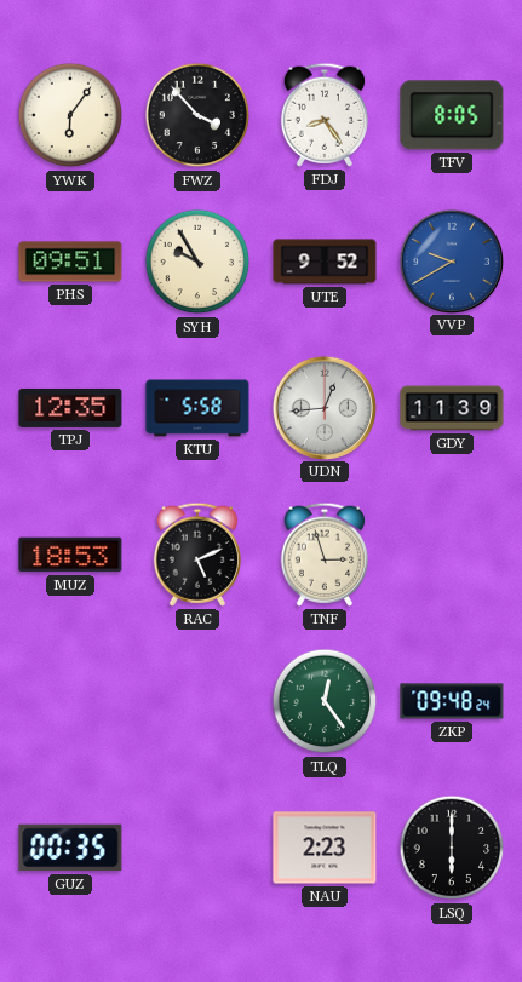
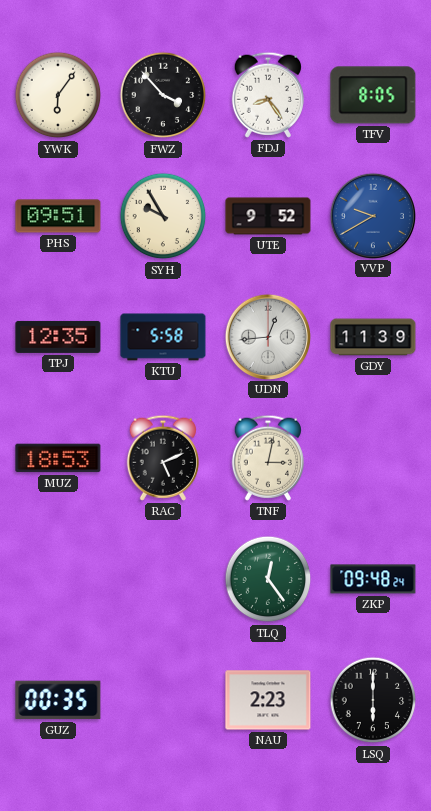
TNF: 2:57 -> 3:02
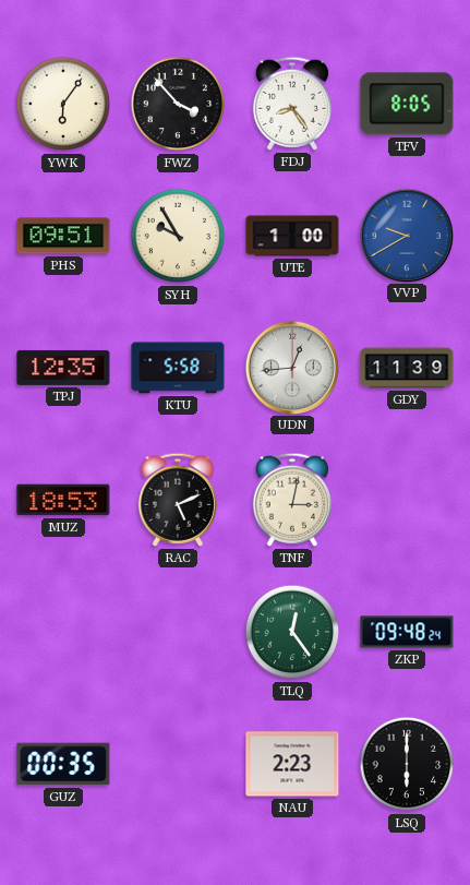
UTE: 9:52 -> 1:00
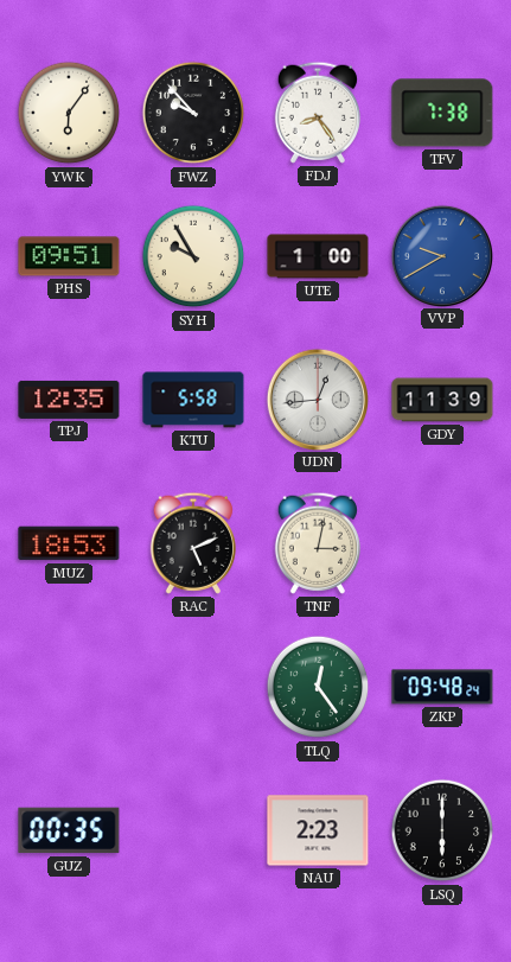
FWZ: 3:53 -> 9:53
TFV: 8:05 -> 7:38
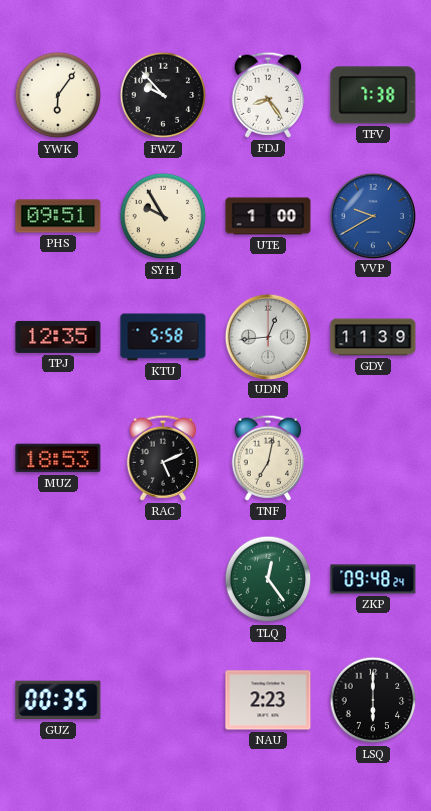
TNF: 3:02 -> 7:02
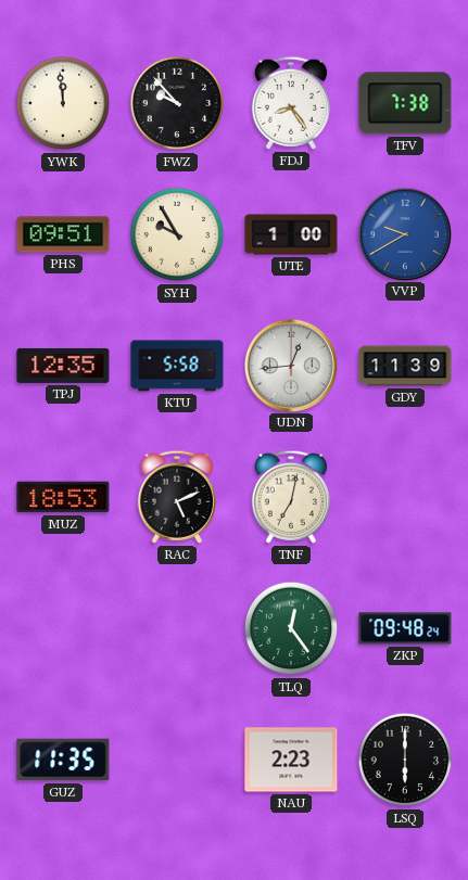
YWK: 6:06 -> 11:59
GUZ: 00:35 -> 11:35
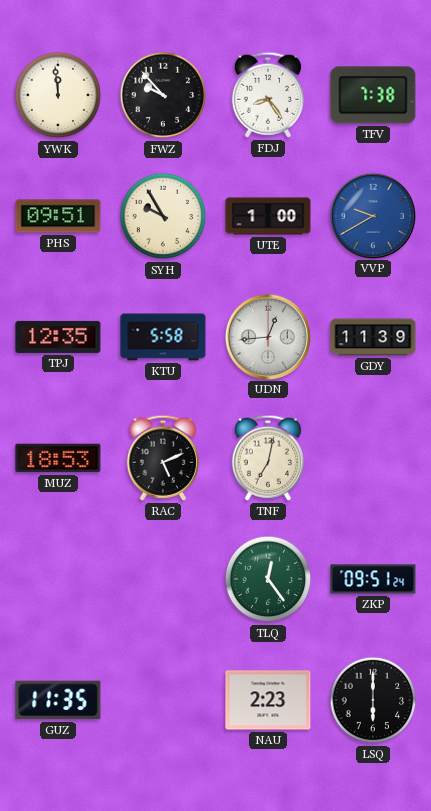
ZKP: 09:48 -> 09:51
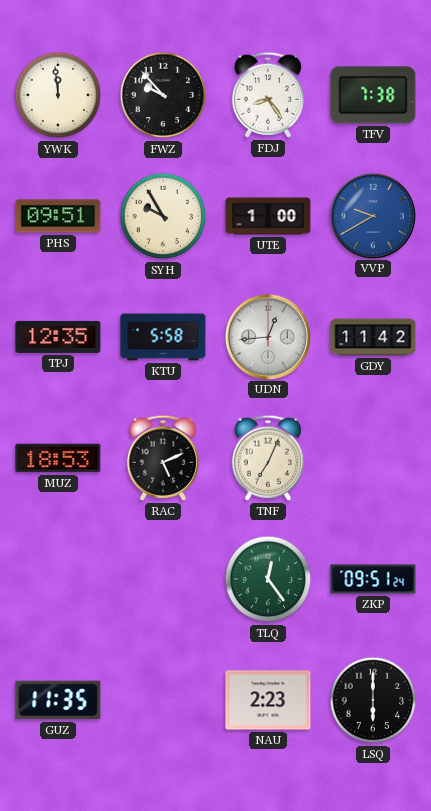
GDY: 11:39 -> 11:42
TNF: 7:02 -> 7:04
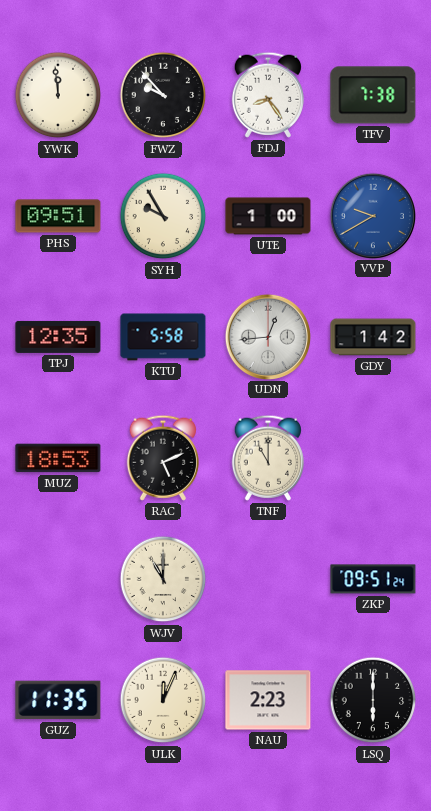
GDY: 11:42 -> 1:42
TNF: 7:04 -> 11:00
WJV: none -> 11:00
TLQ: 12:24 -> none
ULK: none -> 12:04
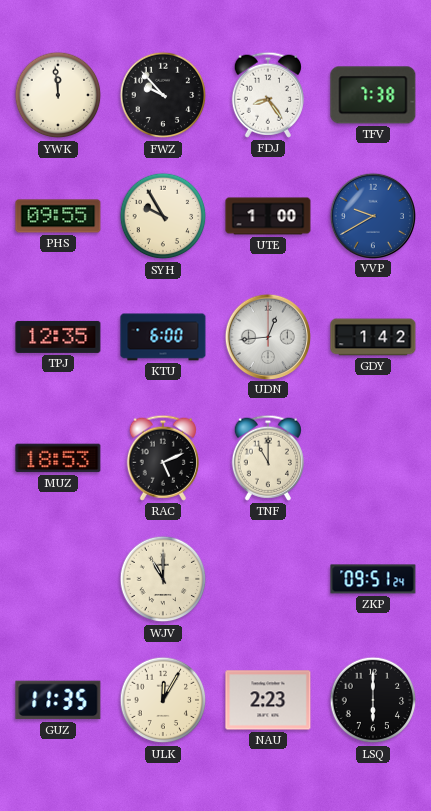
PHS: 09:51 -> 09:55
KTU: 5:58 -> 6:00
ULK: 12:04 -> 12:05
